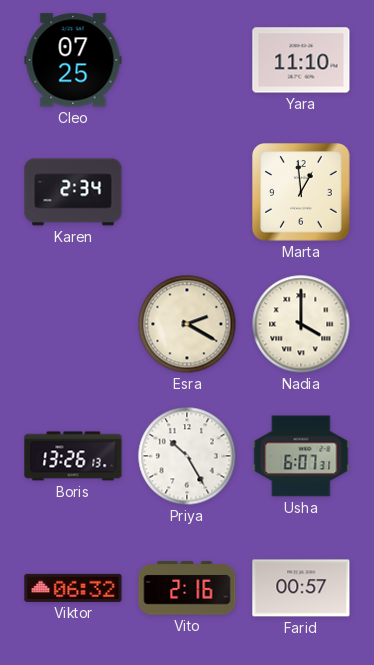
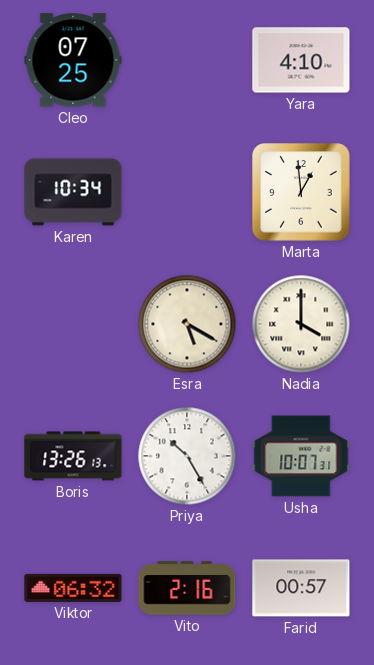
Yara: 11:10 -> 4:10
Karen: 2:34 -> 10:34
Esra: 2:20 -> 5:20
Usha: 6:07 -> 10:07
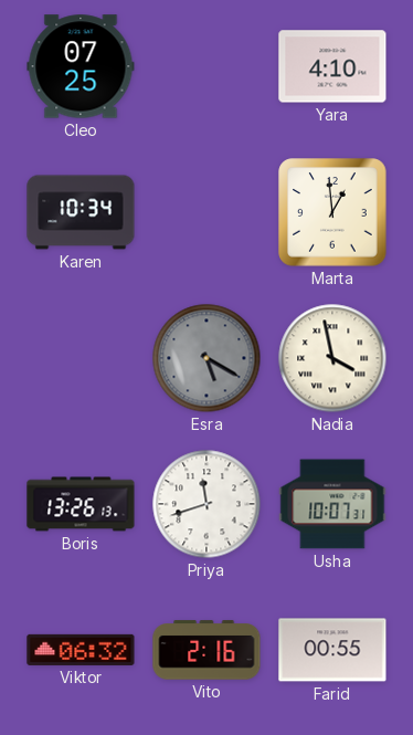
Esra dial: cream -> grey
Nadia: 4:00 -> 3:58
Priya: 10:25 -> 11:42
Farid: 00:57 -> 00:55
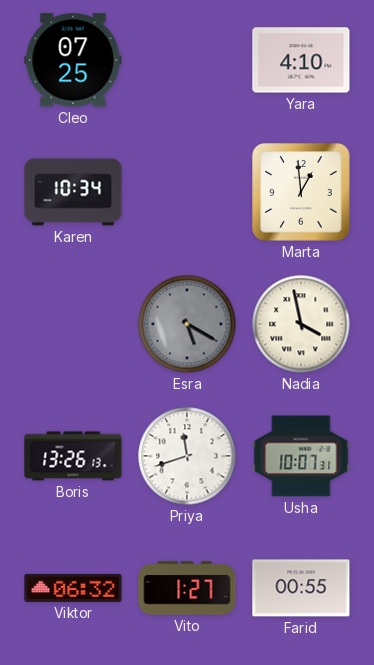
Vito: 2:16 -> 1:27
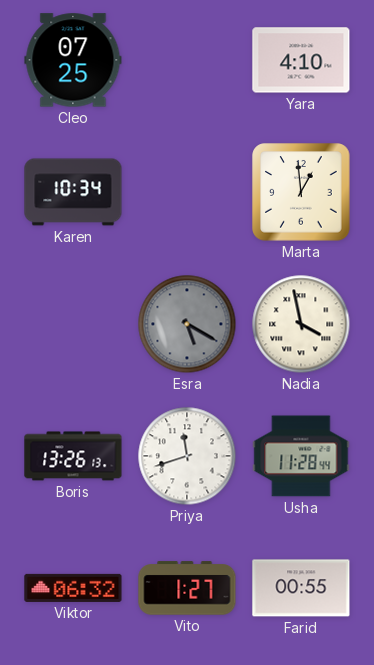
Usha: 10:07 -> 11:28
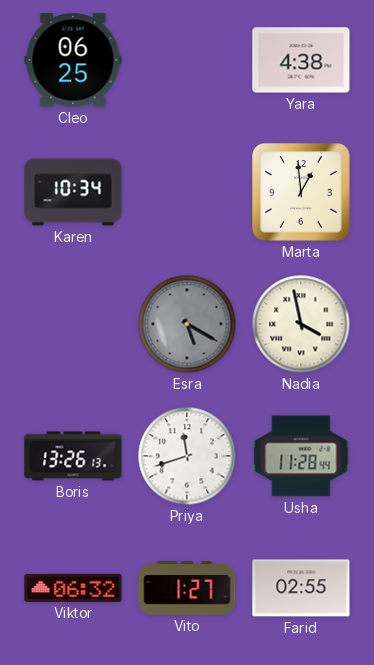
Cleo: 07:25 -> 06:25
Yara: 4:10 -> 4:38
Farid: 00:55 -> 02:55
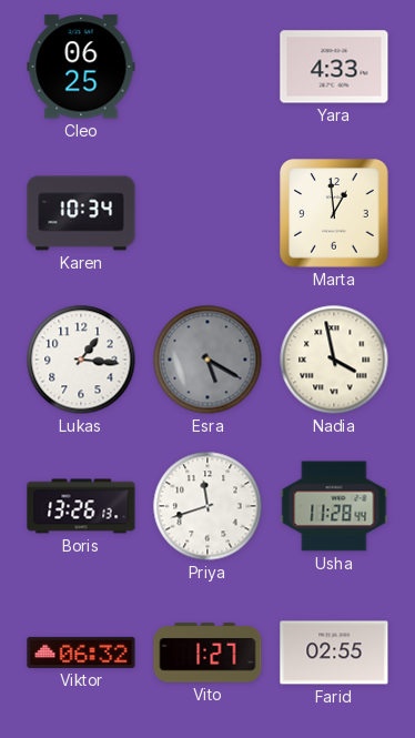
Yara: 4:38 -> 4:33
Lukas: none -> 1:16
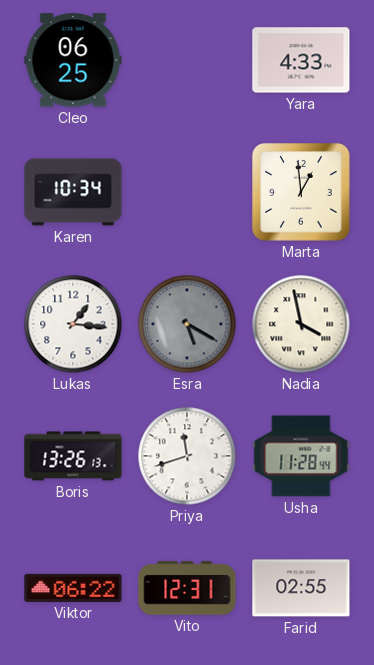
Viktor: 06:32 -> 06:22
Vito: 1:27 -> 12:31
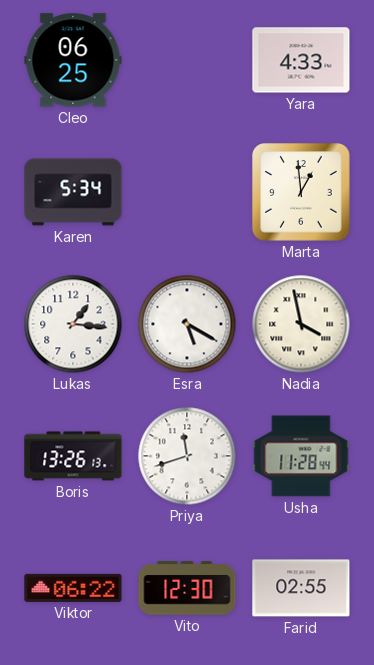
Karen: 10:34 -> 5:34
Esra dial: grey -> white
Vito: 12:31 -> 12:30
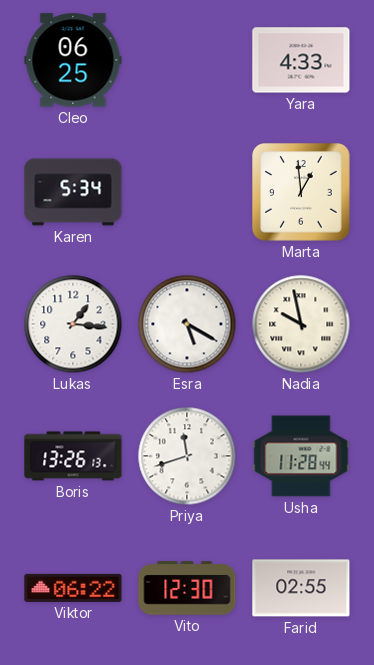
Nadia: 3:58 -> 9:58
